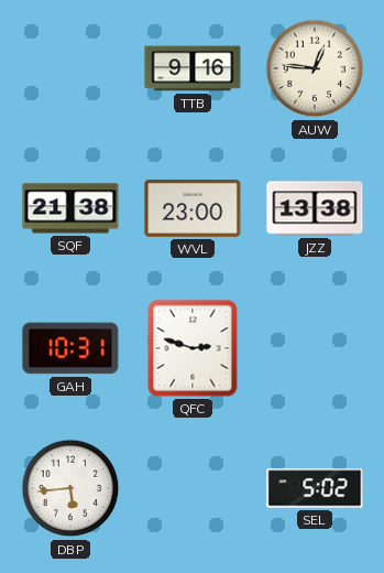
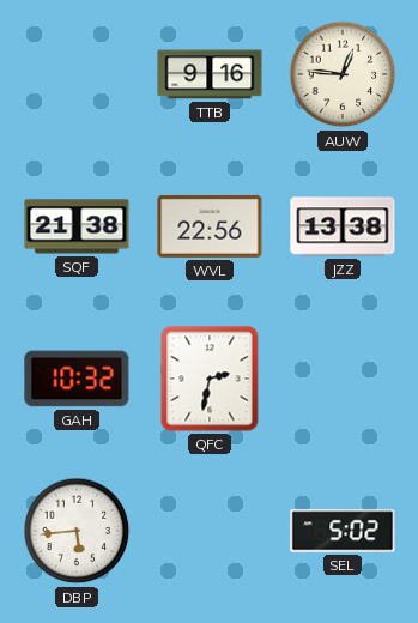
WVL: 23:00 -> 22:56
GAH: 10:31 -> 10:32
QFC: 2:48 -> 2:32
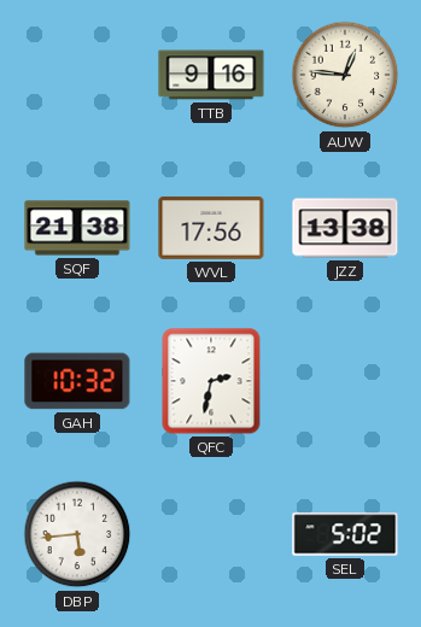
WVL: 22:56 -> 17:56
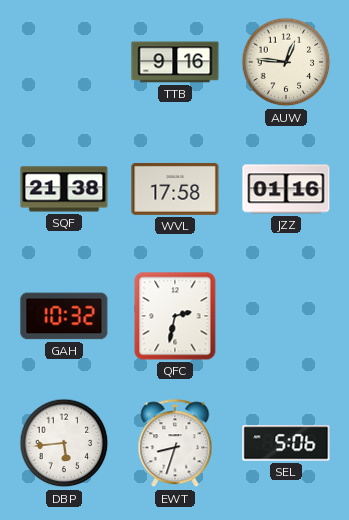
WVL: 17:56 -> 17:58
JZZ: 13:38 -> 01:16
EWT: none -> 8:33
SEL: 5:02 -> 5:06
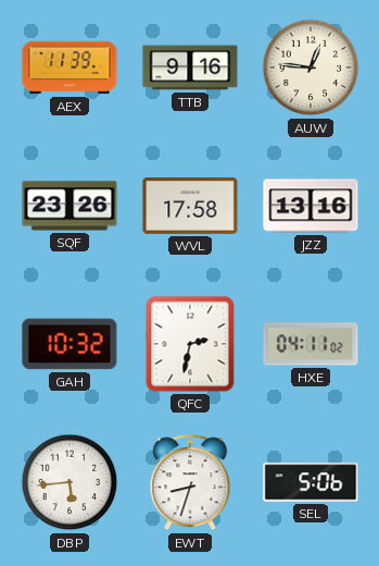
AEX: none -> 11:39
SQF: 21:38 -> 23:26
JZZ: 01:16 -> 13:16
HXE: none -> 04:11
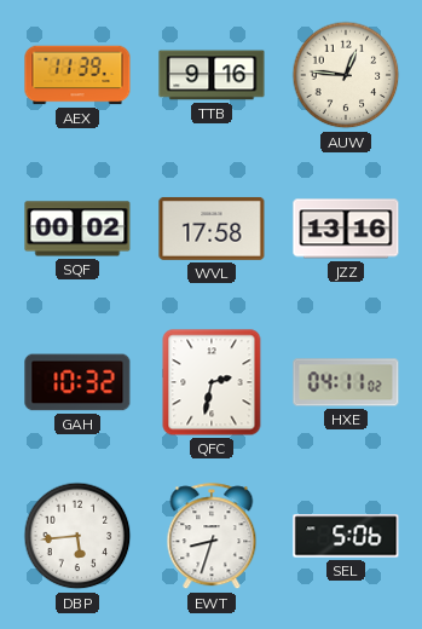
SQF: 23:26 -> 00:02
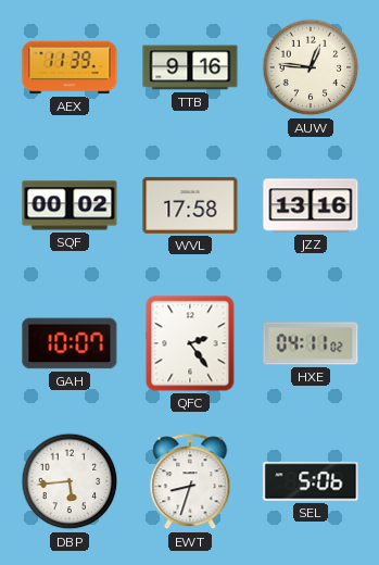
GAH: 10:32 -> 10:07
QFC: 2:32 -> 2:24
